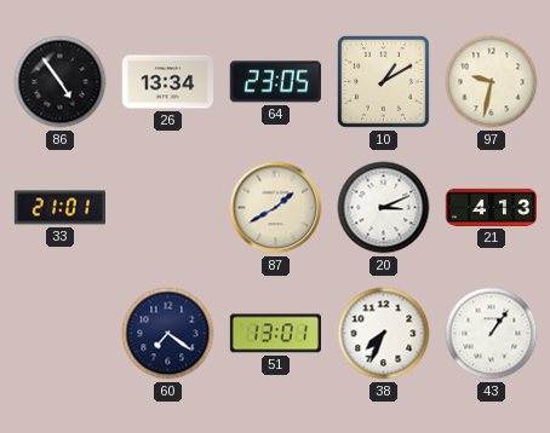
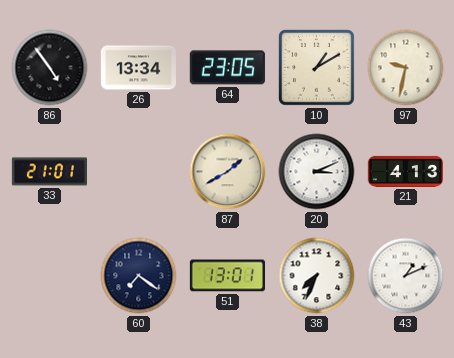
43: 1:06 -> 1:11
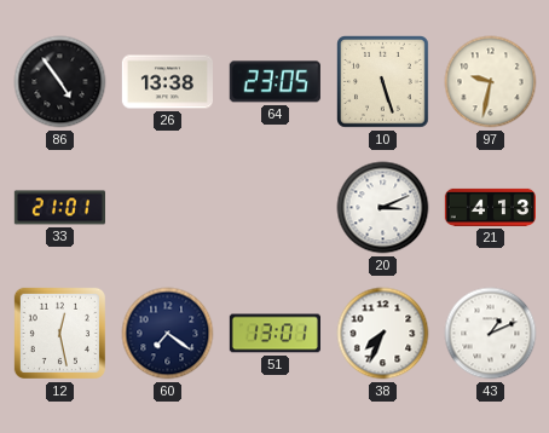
26: 13:34 -> 13:38
10: 1:10 -> 5:27
87: 1:40 -> none
12: none -> 12:28
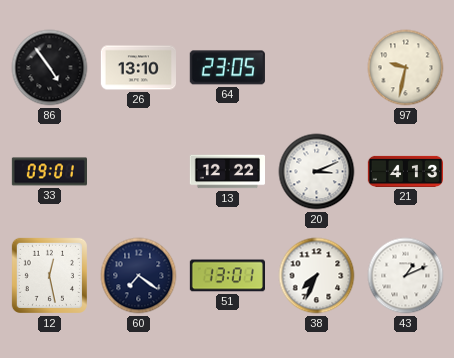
26: 13:38 -> 13:10
10: 5:27 -> none
33: 21:01 -> 09:01
13: none -> 12:22
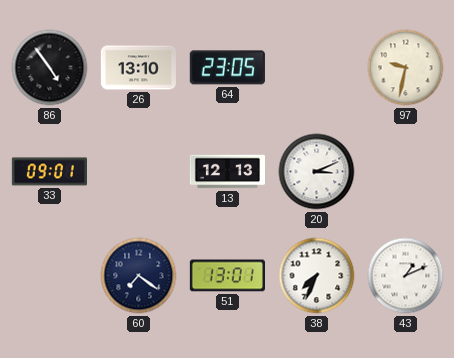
13: 12:22 -> 12:13
21: 4:13 -> none
12: 12:28 -> none
